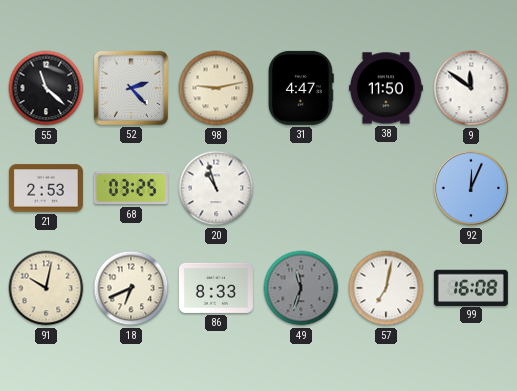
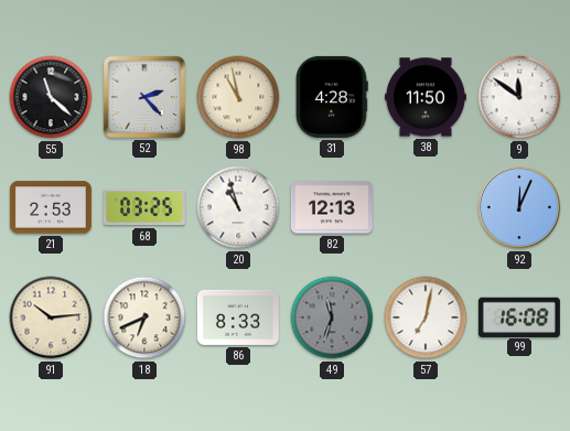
98: 9:13 -> 10:58
31: 4:47 -> 4:28
82: none -> 12:13
91: 10:02 -> 10:14
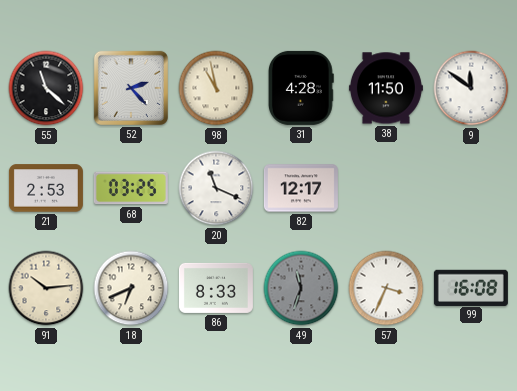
20: 10:57 -> 11:19
82: 12:13 -> 12:17
92: 12:04 -> none
57: 7:02 -> 3:34
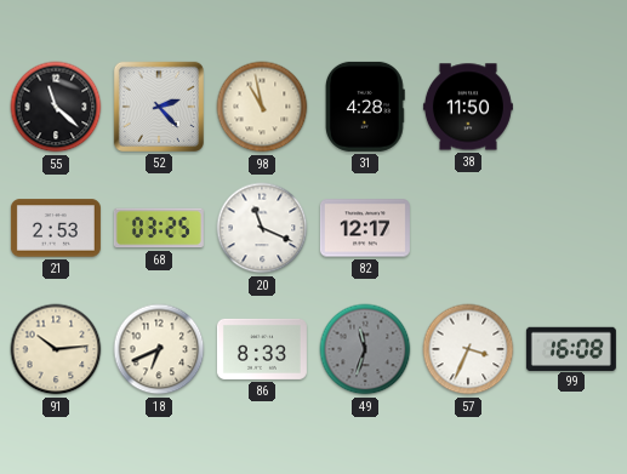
9: 11:51 -> none
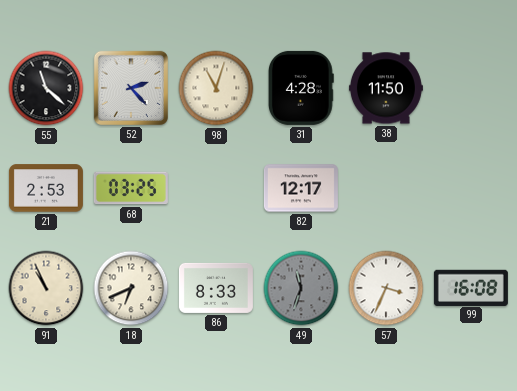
98: 10:58 -> 11:03
20: 11:19 -> none
91: 10:14 -> 10:56
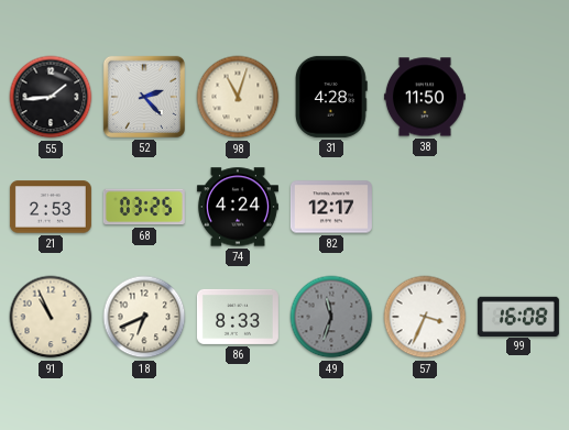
55: 11:22 -> 1:44
74: none -> 4:24
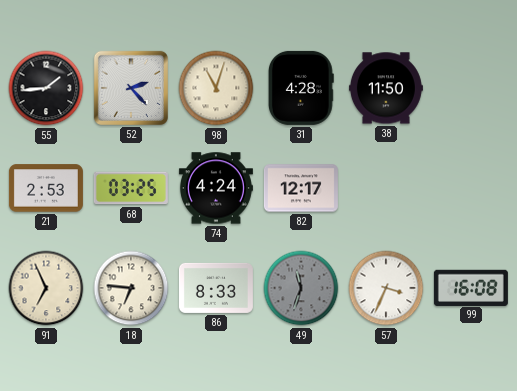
91: 10:56 -> 6:56
18: 6:41 -> 6:46
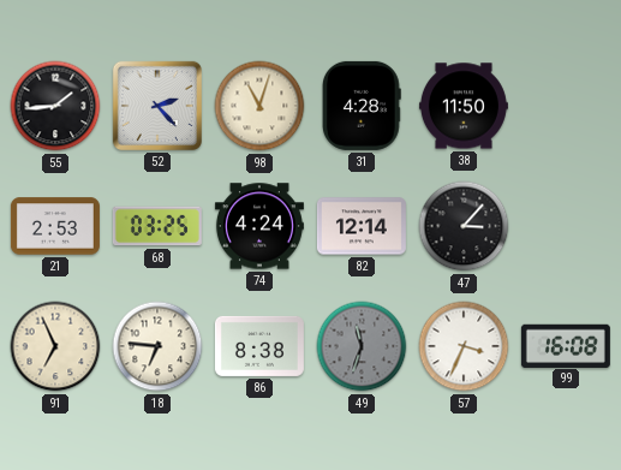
82: 12:17 -> 12:14
47: none -> 3:07
86: 8:33 -> 8:38
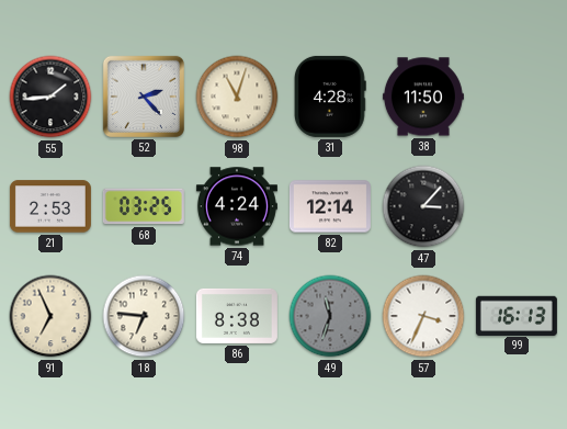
99: 16:08 -> 16:13
